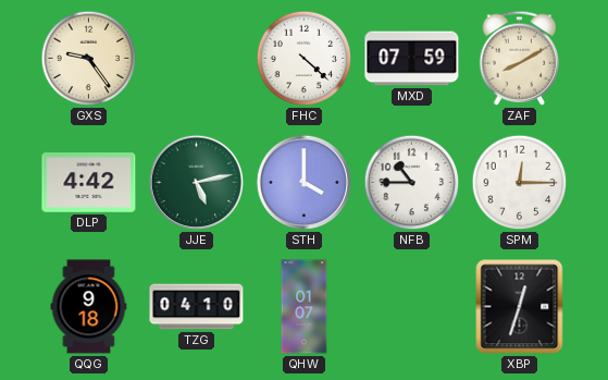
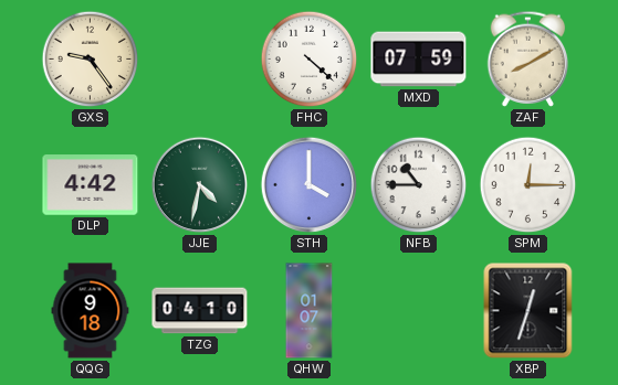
JJE: 5:13 -> 4:32
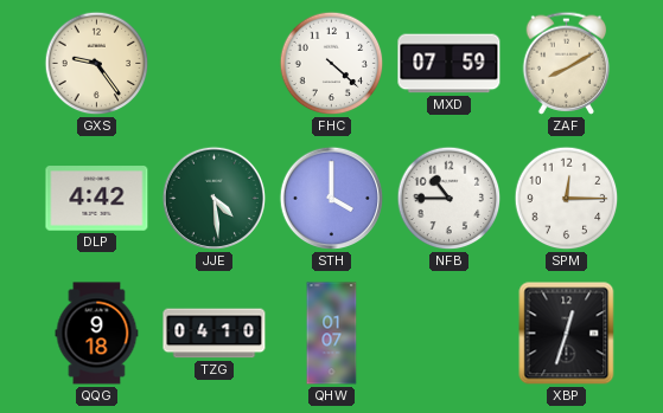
JJE: 4:32 -> 4:29
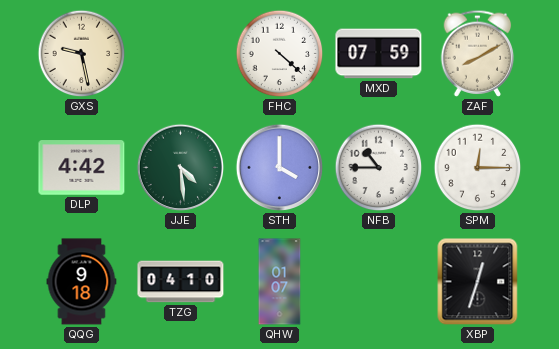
GXS: 9:24 -> 9:28
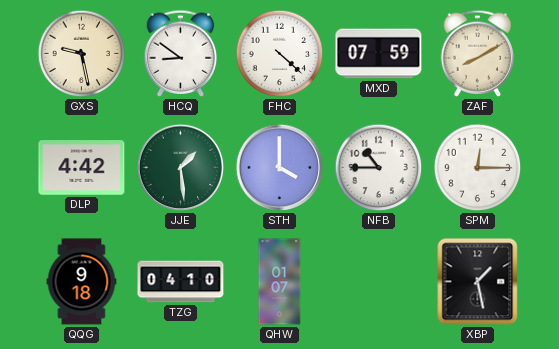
HCQ: none -> 8:51
JJE: 4:29 -> 1:29
XBP: 12:33 -> 1:28
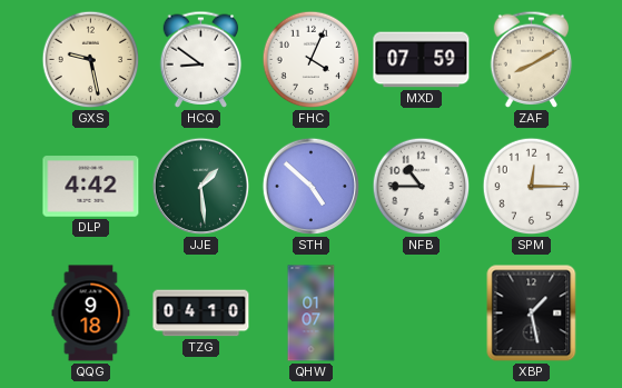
FHC: 4:22 -> 4:04
STH: 4:00 -> 4:52
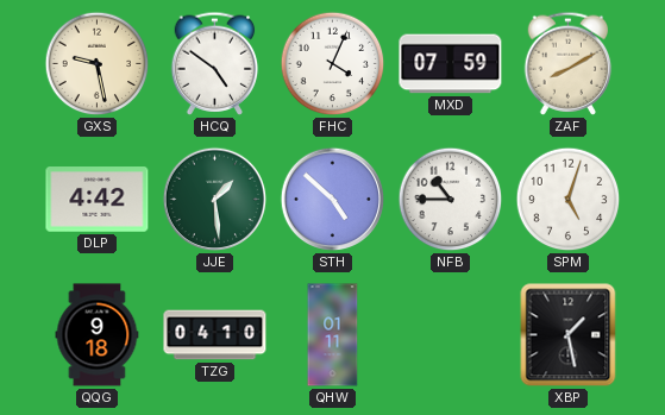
HCQ: 8:51 -> 4:51
SPM: 12:15 -> 5:03
QHW: 01:07 -> 01:11
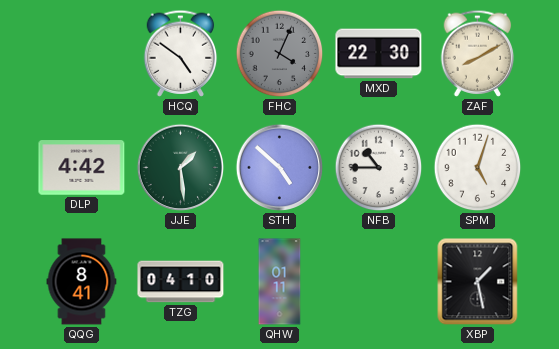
GXS: 9:28 -> none
FHC dial: white -> grey
MXD: 07:59 -> 22:30
QQG: 9:18 -> 8:41
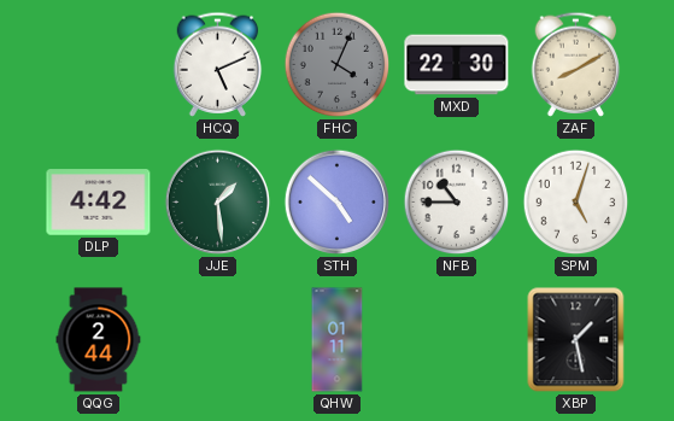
HCQ: 4:51 -> 5:11
QQG: 8:41 -> 2:44
TZG: 04:10 -> none
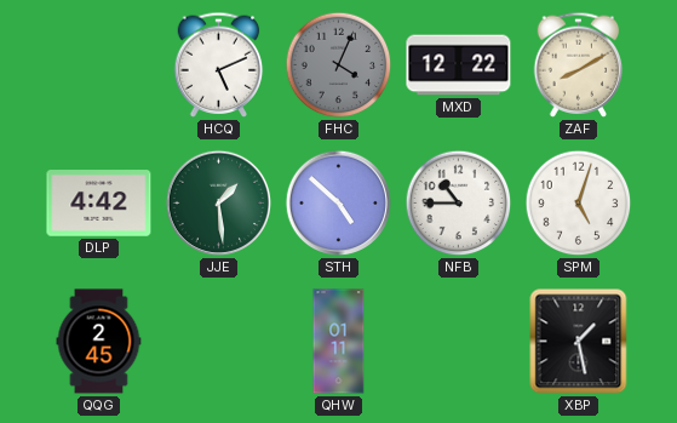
MXD: 22:30 -> 12:22
QQG: 2:44 -> 2:45
